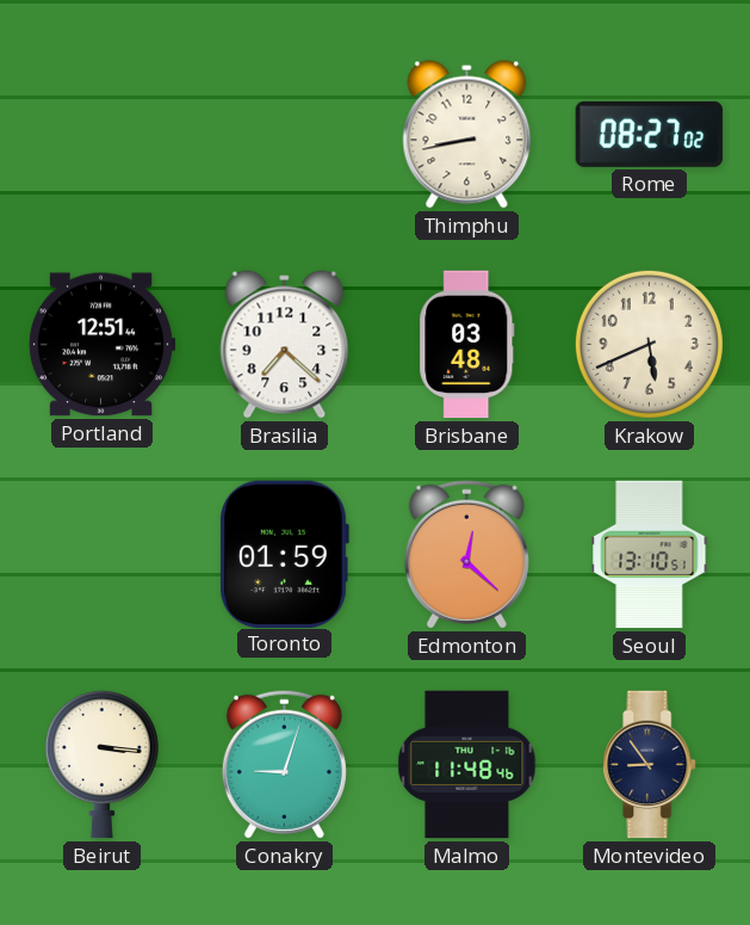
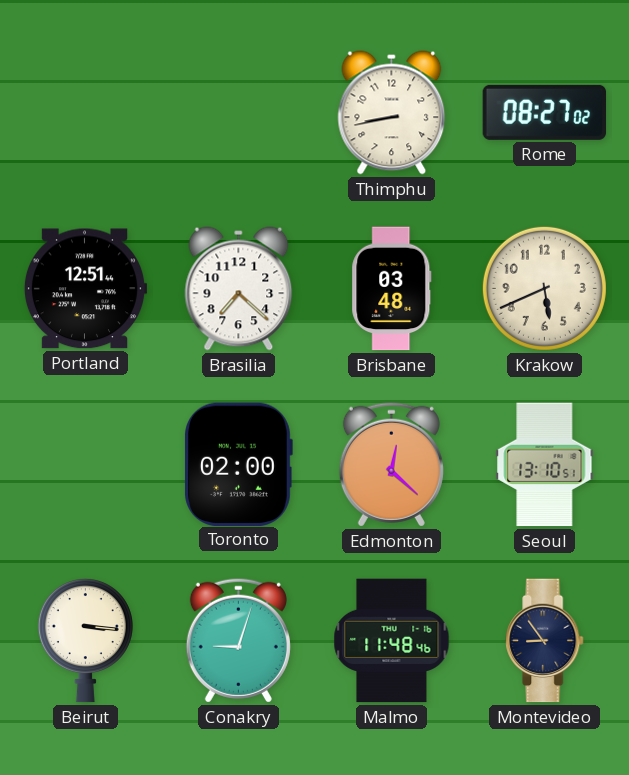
Toronto: 01:59 -> 02:00
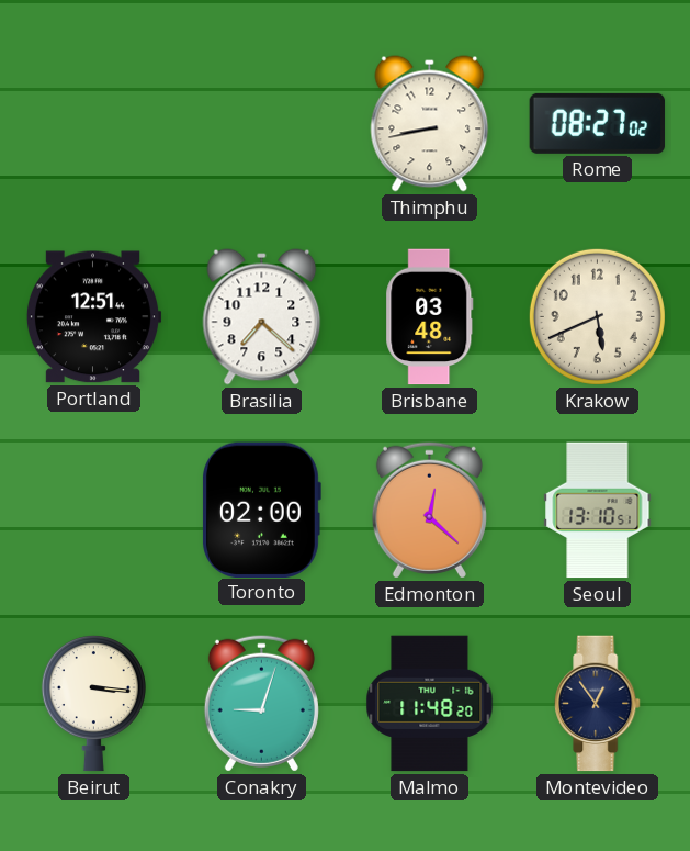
Malmo: 11:48:46 -> 11:48:20
Montevideo: 8:54 -> 12:54
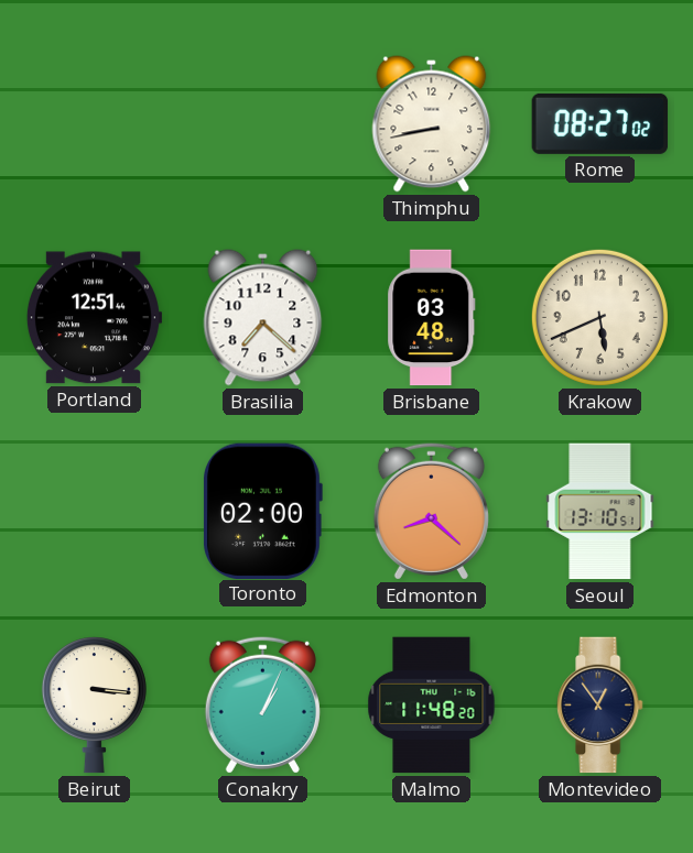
Edmonton: 12:22 -> 8:22
Conakry: 9:03 -> 1:04
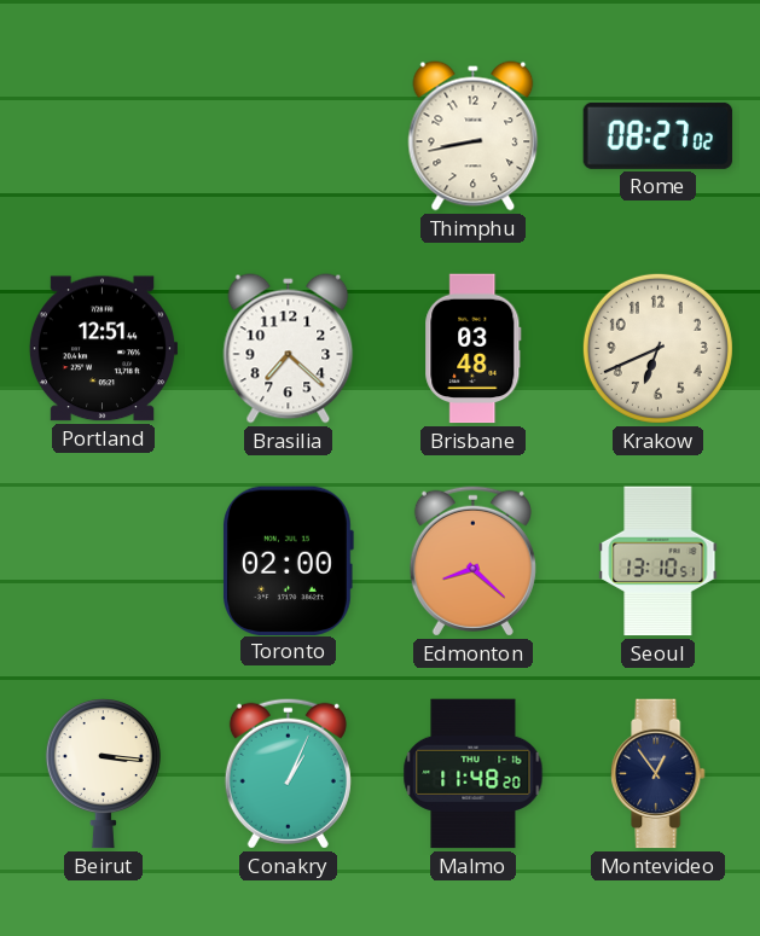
Krakow: 5:41 -> 6:41
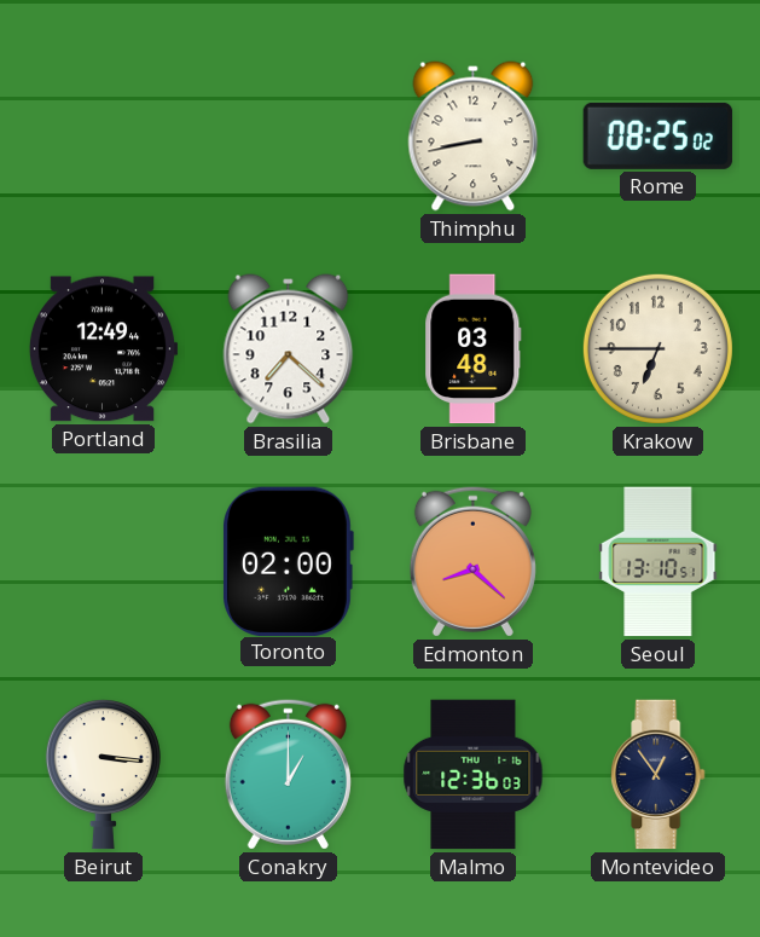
Rome: 08:27 -> 08:25
Portland: 12:51 -> 12:49
Krakow: 6:41 -> 6:45
Conakry: 1:04 -> 1:00
Malmo: 11:48 -> 12:36
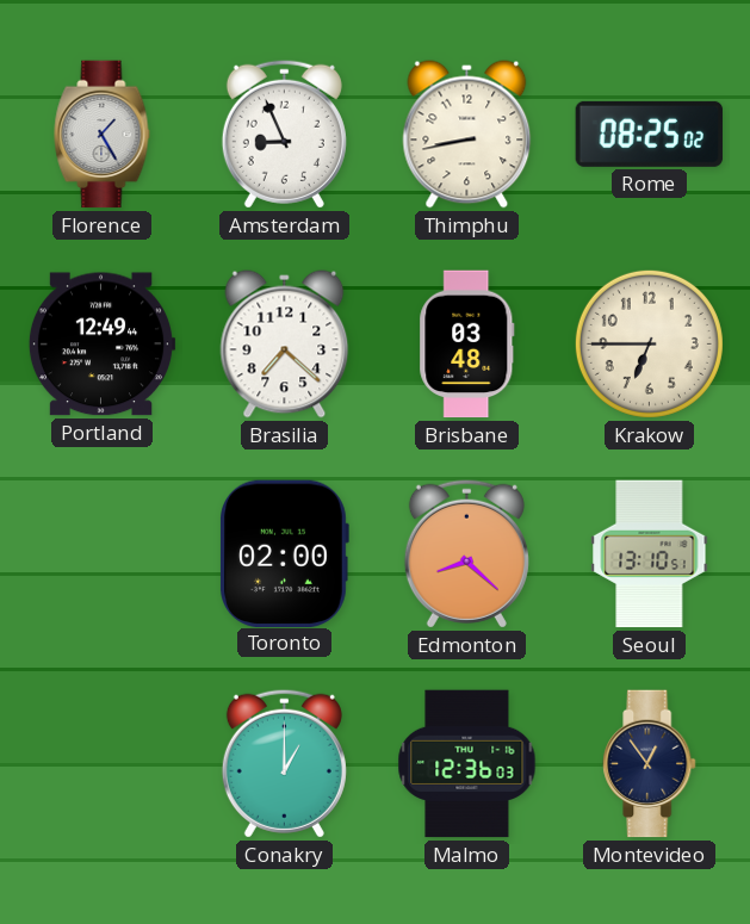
Florence: none -> 1:25
Amsterdam: none -> 8:56
Beirut: 3:16 -> none
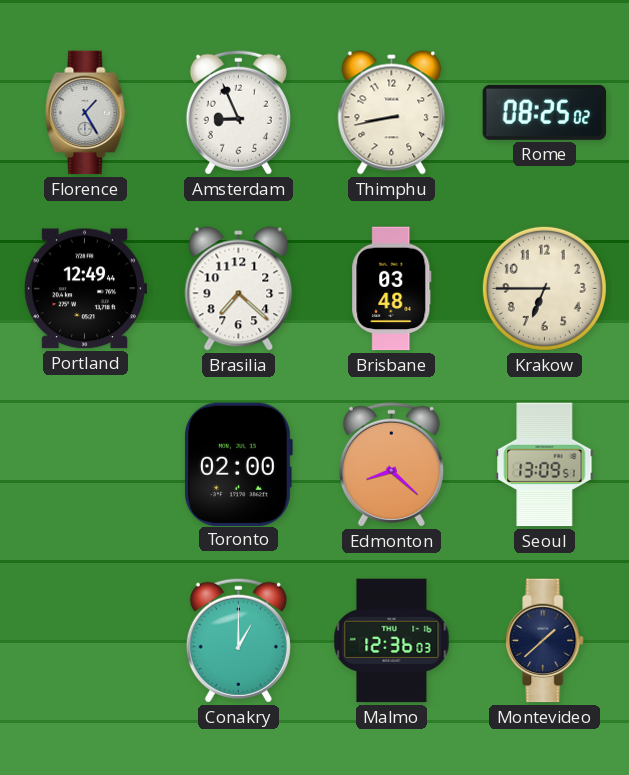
Seoul: 13:10 -> 13:09
Montevideo: 12:54 -> 1:38
